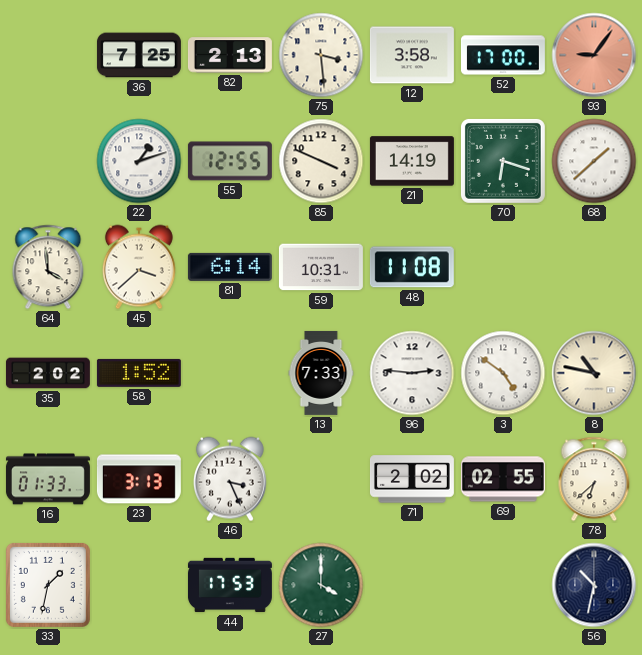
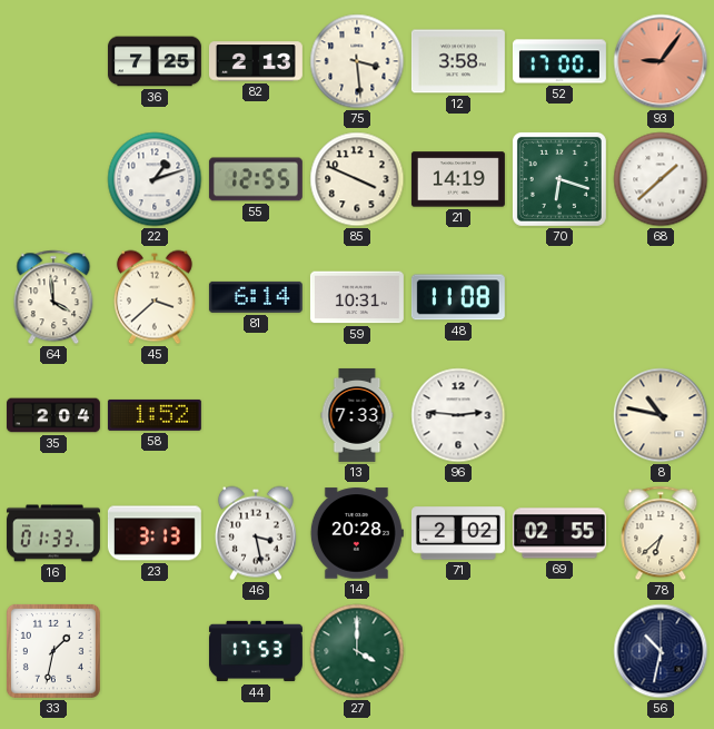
35: 2:02 -> 2:04
3: 4:51 -> none
46: 3:26 -> 3:28
14: none -> 20:28
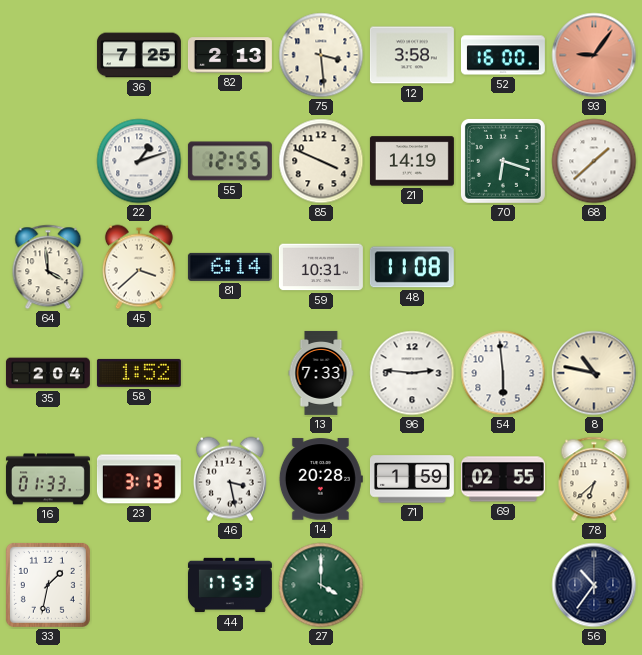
52: 17:00 -> 16:00
54: none -> 5:59
71: 2:02 -> 1:59
56: 10:32 -> 10:36
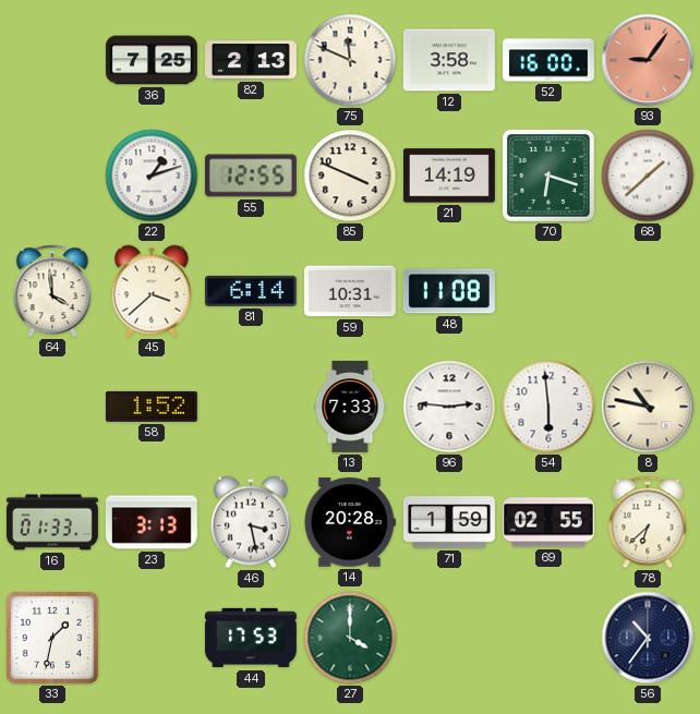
75: 3:29 -> 11:49
35: 2:04 -> none
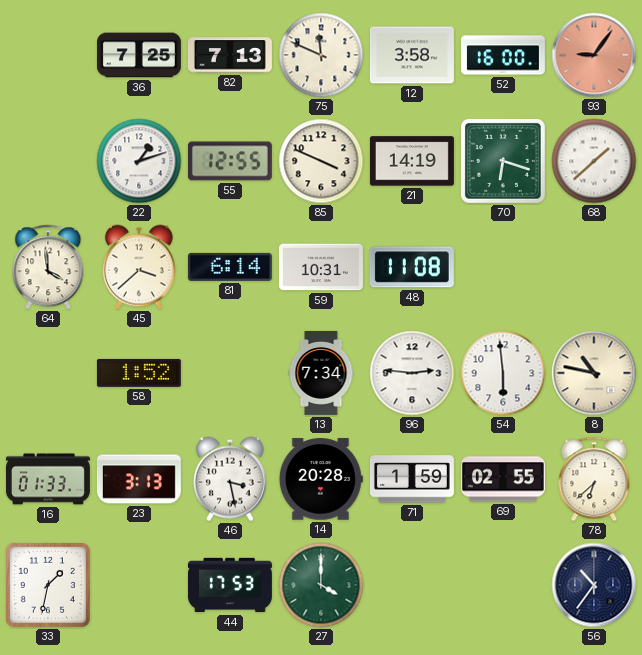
82: 2:13 -> 7:13
13: 7:33 -> 7:34
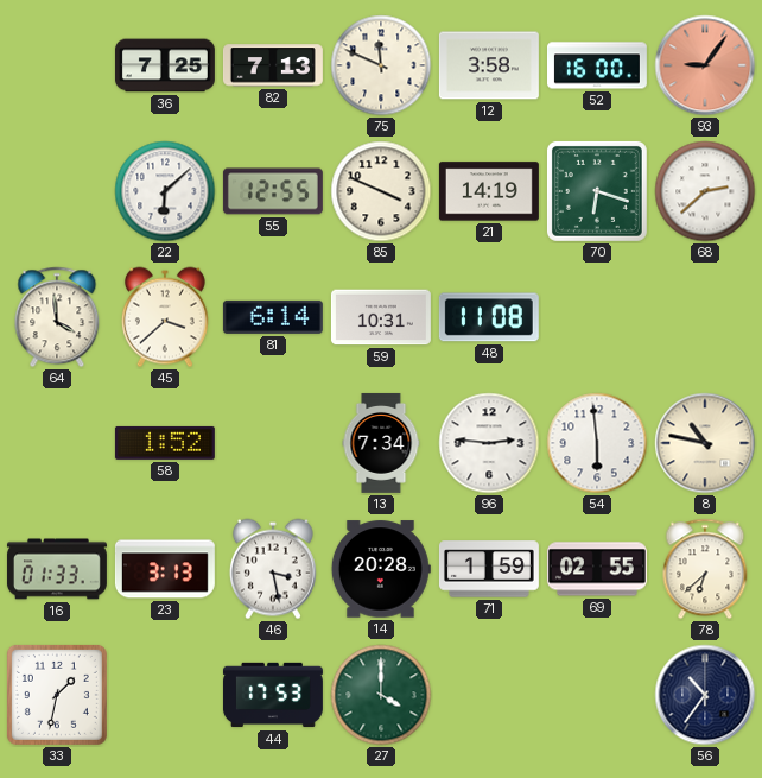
22: 1:12 -> 6:08
68: 1:38 -> 2:38
